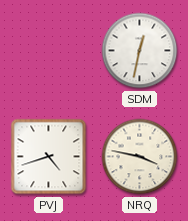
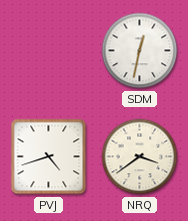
NRQ: 3:47 -> 3:39
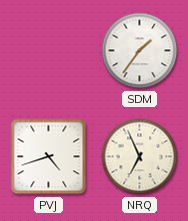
SDM: 12:32 -> 1:36
NRQ: 3:39 -> 6:56
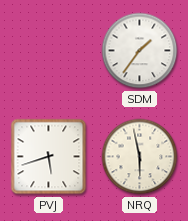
PVJ: 4:42 -> 5:42
NRQ: 6:56 -> 5:58
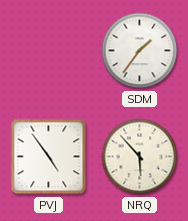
PVJ: 5:42 -> 4:54
NRQ: 5:58 -> 5:53
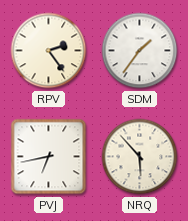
RPV: none -> 2:24
PVJ: 4:54 -> 6:43
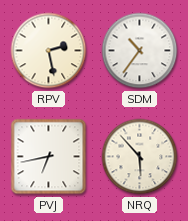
RPV: 2:24 -> 2:28
SDM: 1:36 -> 10:36
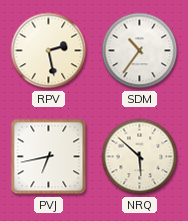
NRQ: 5:53 -> 5:52
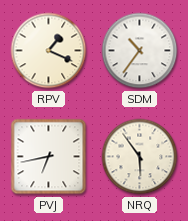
RPV: 2:28 -> 1:19
NRQ: 5:52 -> 5:54
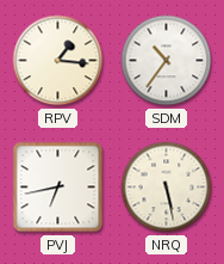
RPV: 1:19 -> 1:16
NRQ: 5:54 -> 5:28
